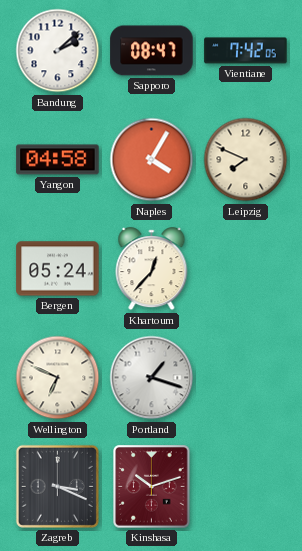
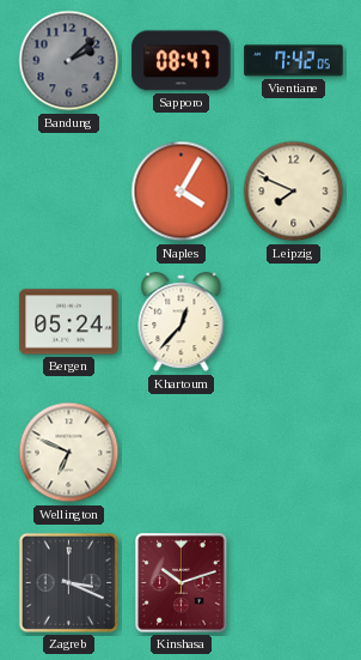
Bandung dial: white -> grey
Yangon: 04:58 -> none
Portland: 1:18 -> none
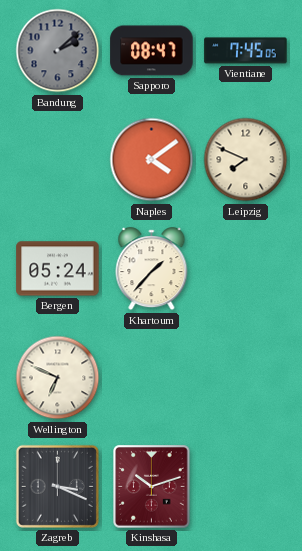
Vientiane: 7:42 -> 7:45
Naples: 4:05 -> 4:09
Khartoum: 12:37 -> 1:37
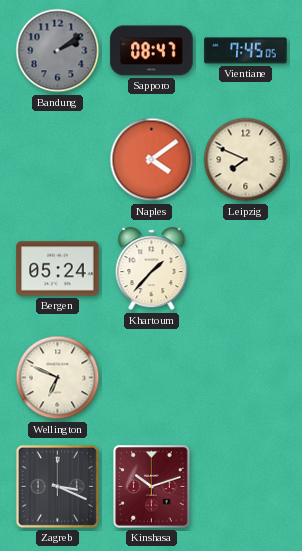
Bandung: 2:08 -> 2:09
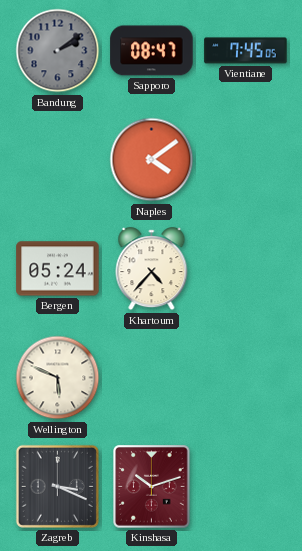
Leipzig: 7:49 -> none
Khartoum: 1:37 -> 4:37
Wellington: 6:49 -> 5:49
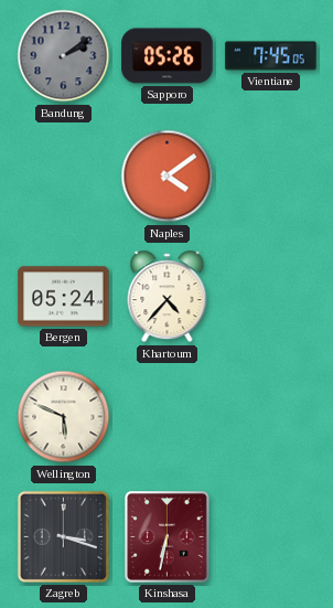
Sapporo: 08:47 -> 05:26
Zagreb: 3:19 -> 3:18
Kinshasa: 10:12 -> 6:32
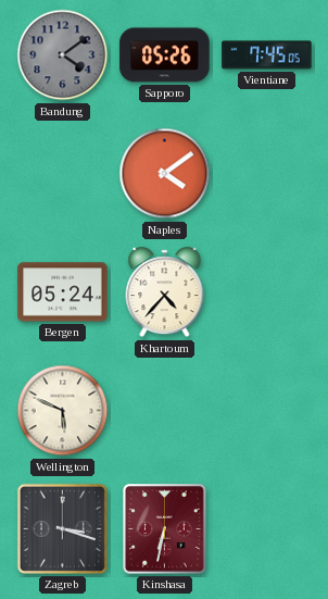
Bandung: 2:09 -> 4:09
